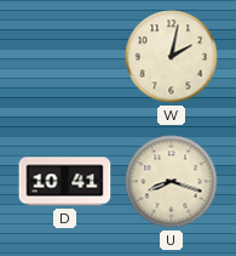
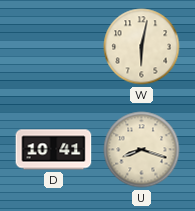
W: 2:02 -> 6:02
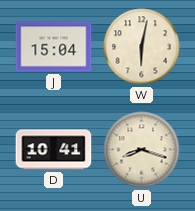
J: none -> 15:04
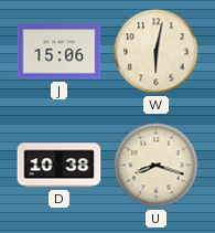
J: 15:04 -> 15:06
D: 10:41 -> 10:38
